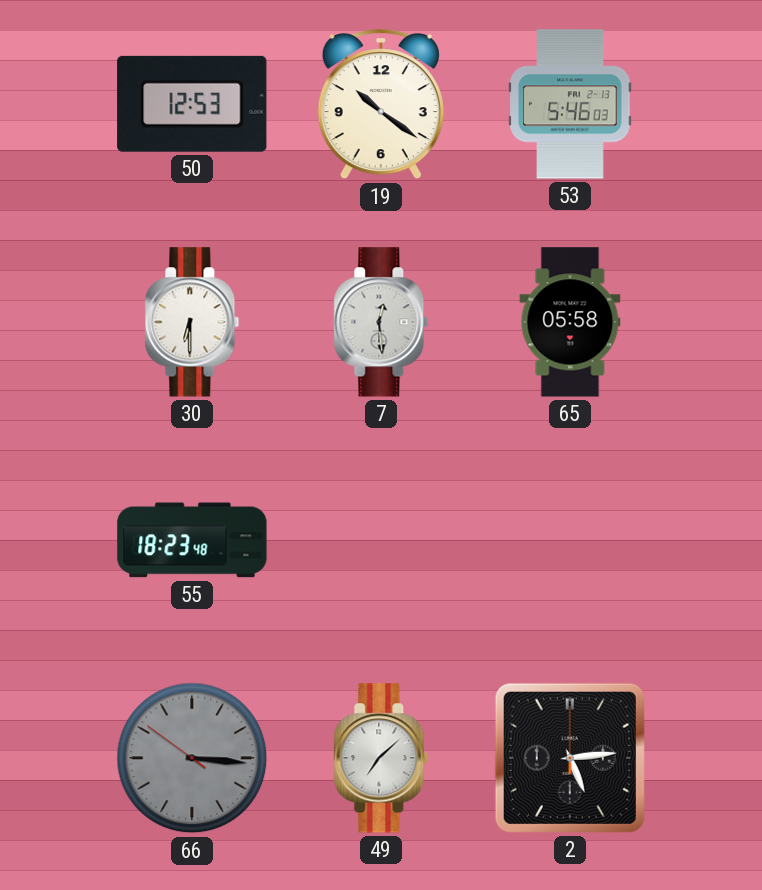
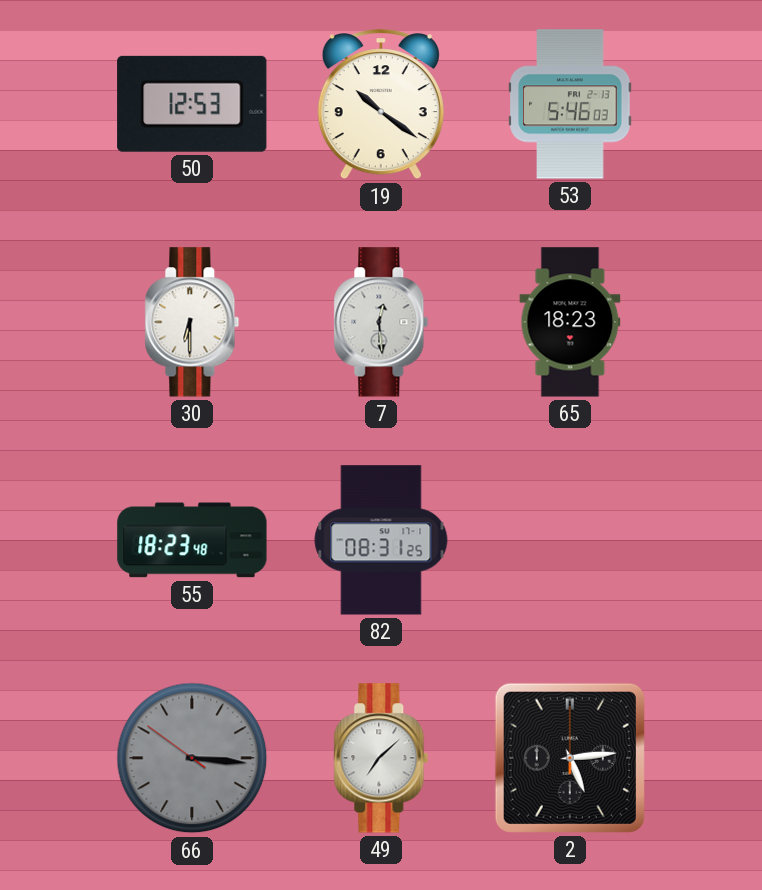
65: 05:58 -> 18:23
82: none -> 08:31
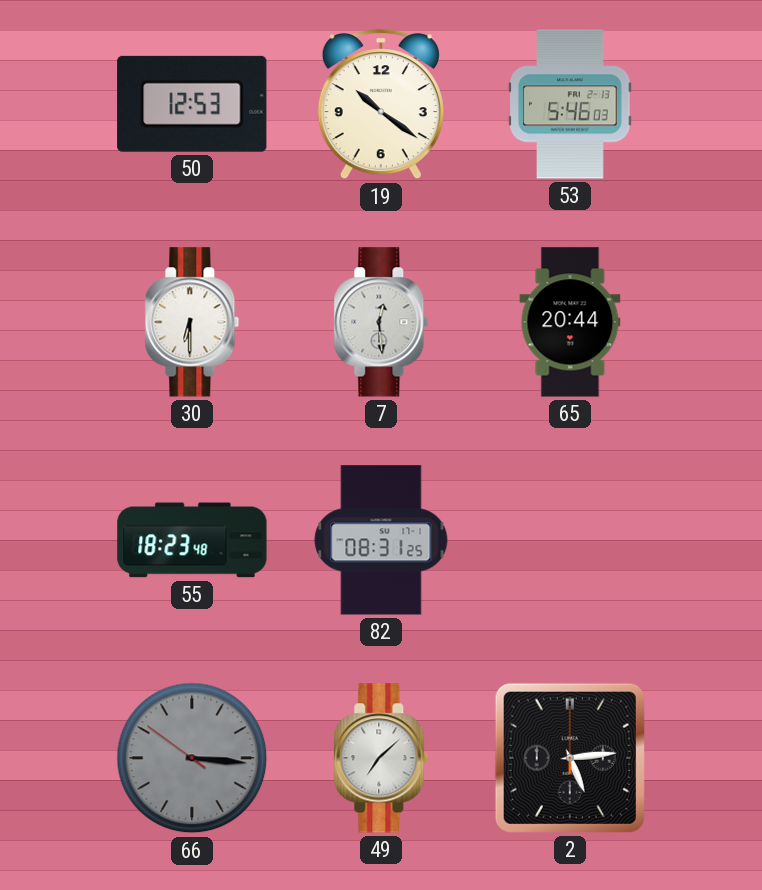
65: 18:23 -> 20:44
